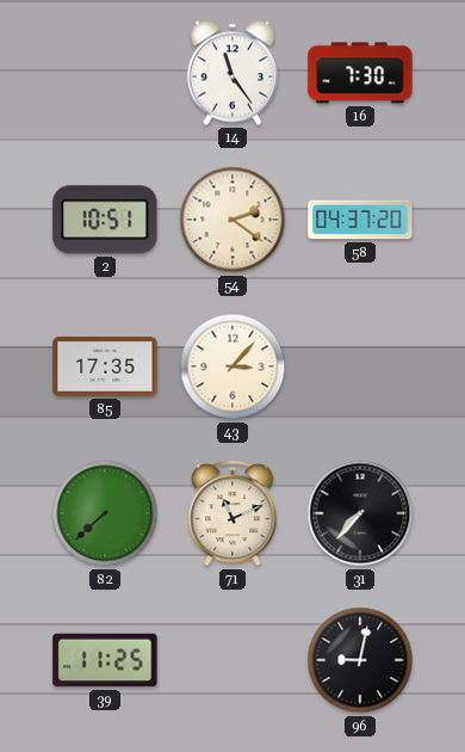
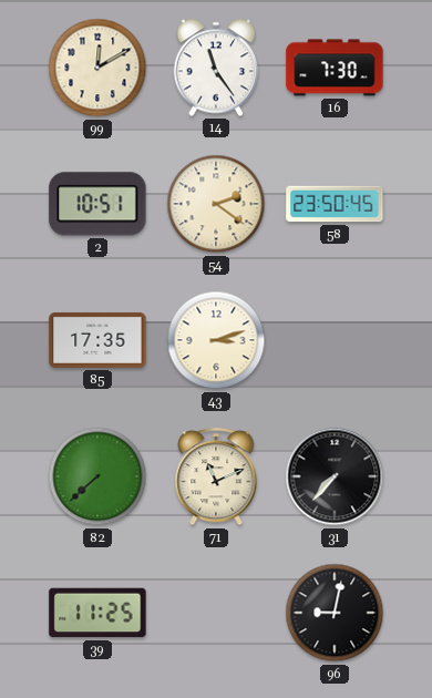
99: none -> 12:10
58: 04:37 -> 23:50
43: 3:07 -> 3:12
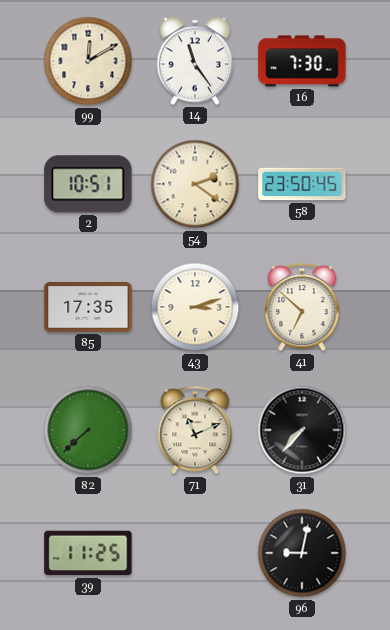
41: none -> 6:52
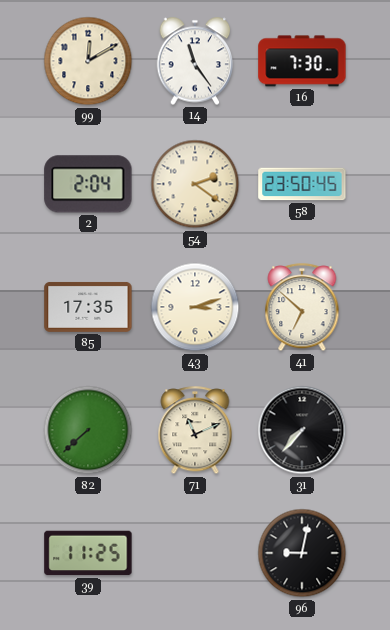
2: 10:51 -> 2:04
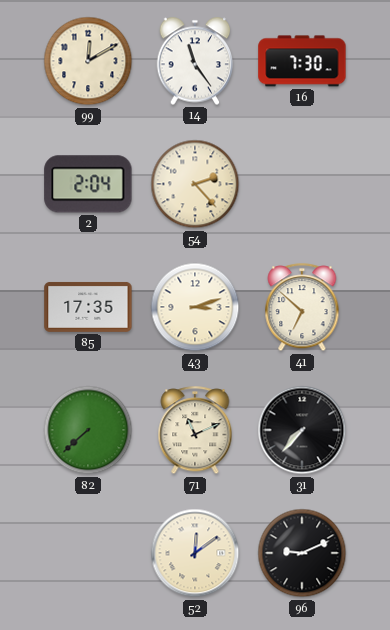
54: 2:21 -> 2:23
58: 23:50 -> none
39: 11:25 -> none
52: none -> 12:09
96: 9:02 -> 9:11
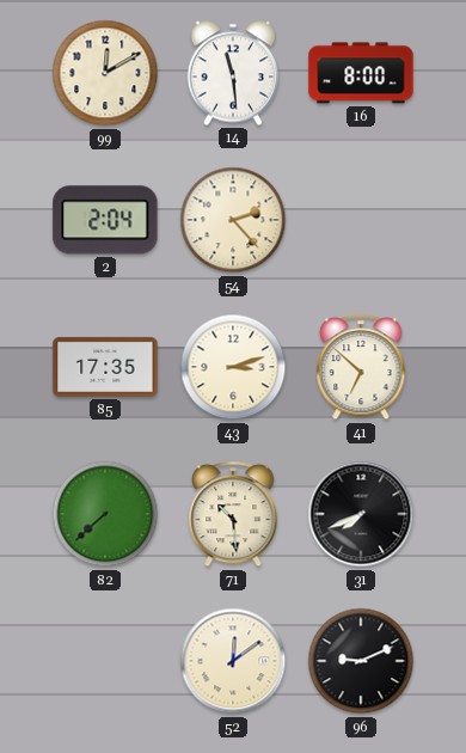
14: 11:24 -> 11:29
16: 7:30 -> 8:00
71: 11:11 -> 10:29
31: 7:37 -> 7:41
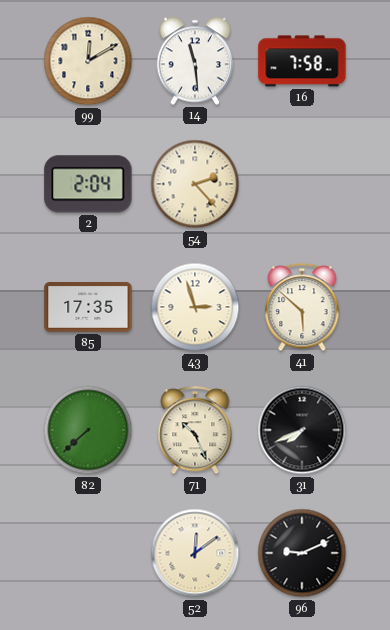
16: 8:00 -> 7:58
43: 3:12 -> 2:57
41: 6:52 -> 5:52
71: 10:29 -> 10:26
